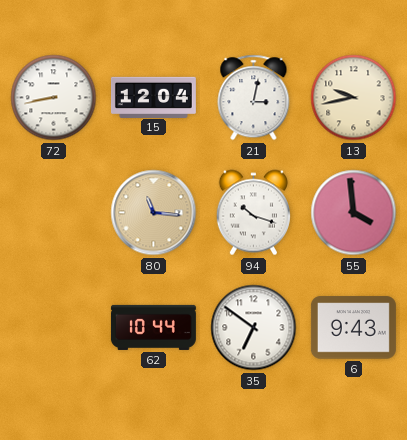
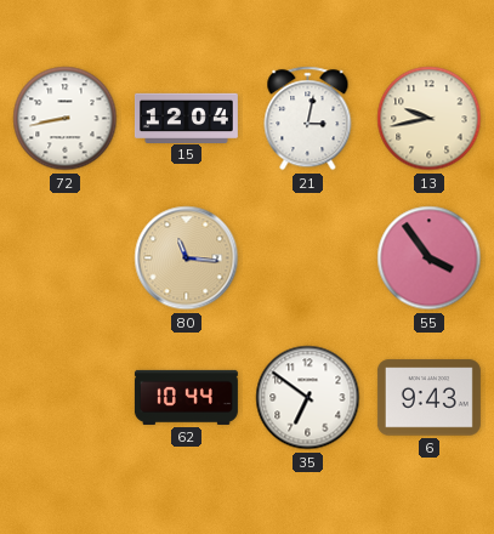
94: 10:18 -> none
55: 3:59 -> 3:54
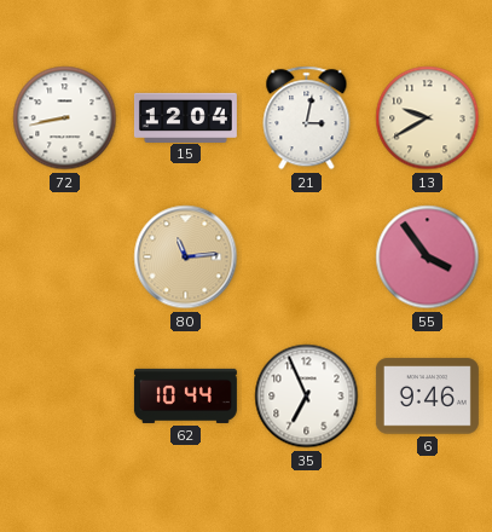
13: 9:43 -> 9:40
80: 11:16 -> 11:14
35: 6:51 -> 6:56
6: 9:43 -> 9:46
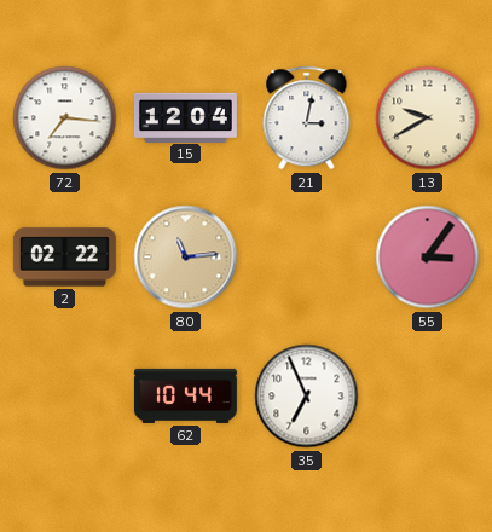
72: 8:43 -> 7:16
2: none -> 02:22
55: 3:54 -> 3:06
6: 9:46 -> none
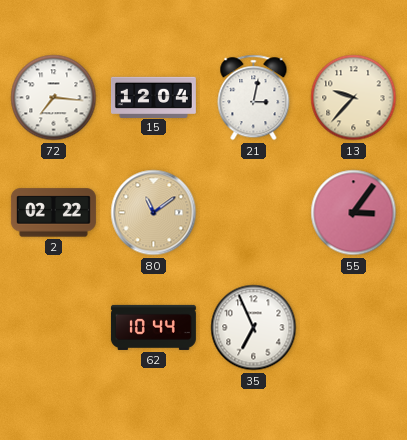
13: 9:40 -> 9:37
80: 11:14 -> 11:09
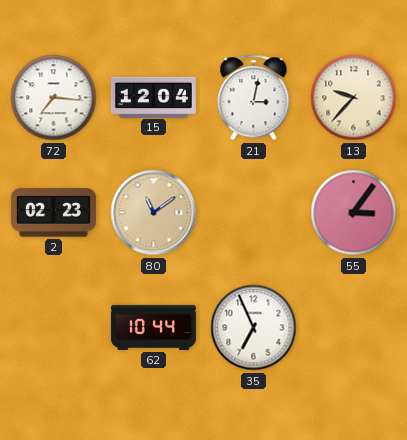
2: 02:22 -> 02:23
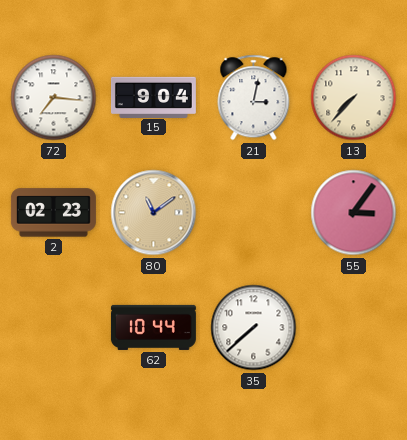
15: 12:04 -> 9:04
13: 9:37 -> 7:37
35: 6:56 -> 7:38
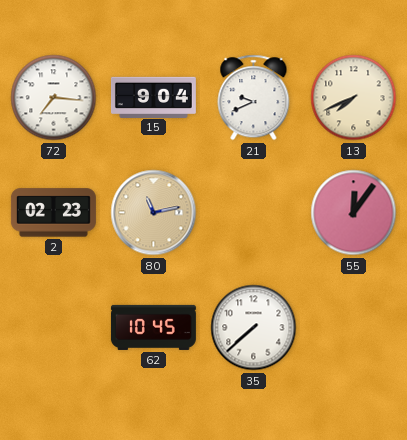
21: 3:02 -> 9:41
13: 7:37 -> 7:41
80: 11:09 -> 11:13
55: 3:06 -> 12:06
62: 10:44 -> 10:45
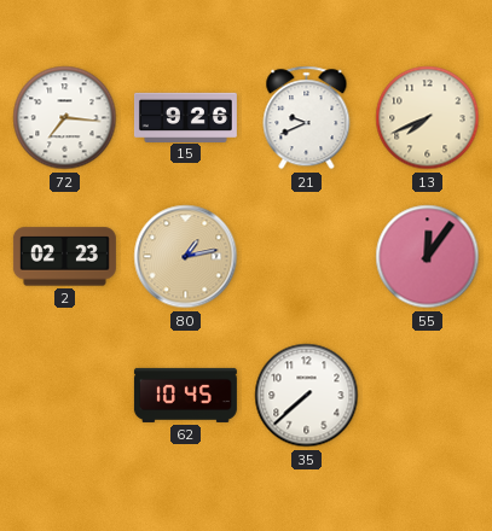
15: 9:04 -> 9:26
80: 11:13 -> 1:13
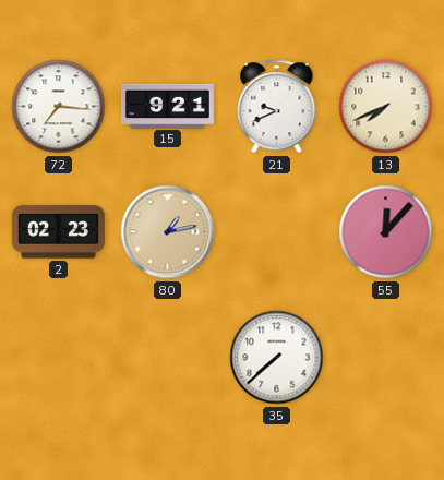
15: 9:26 -> 9:21
55: 12:06 -> 12:07
62: 10:45 -> none
